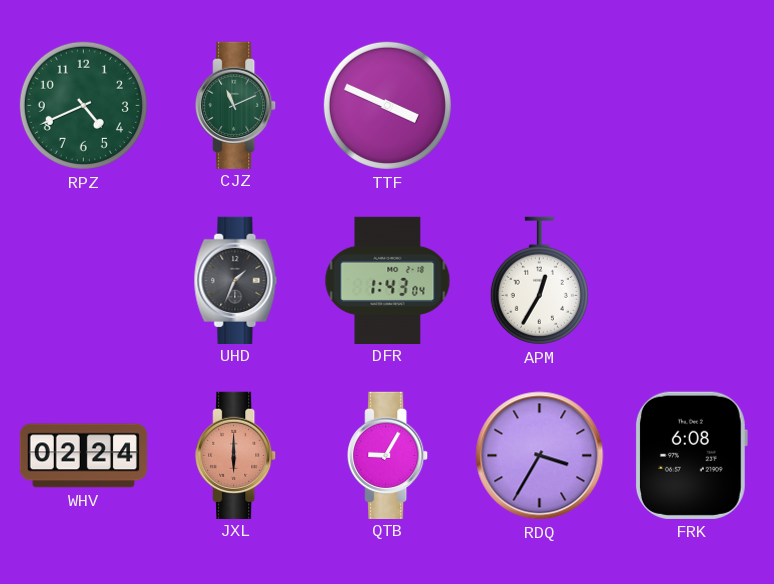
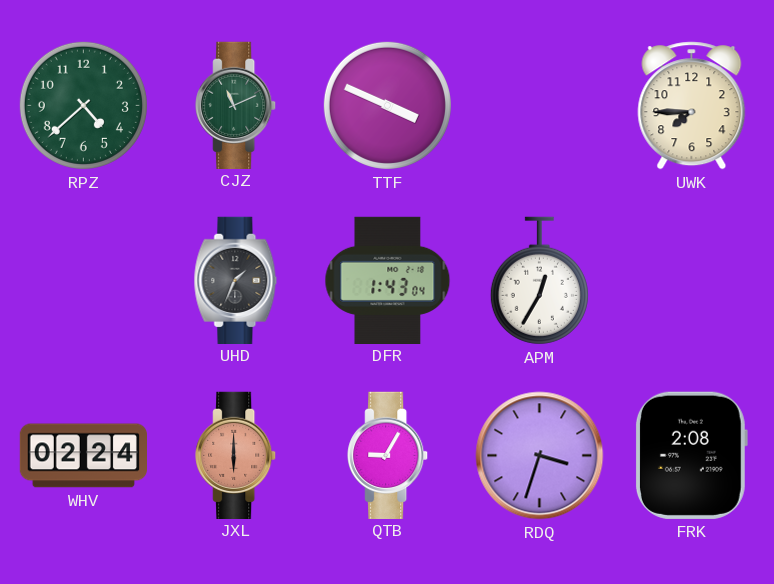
RPZ: 4:41 -> 4:38
UWK: none -> 7:45
RDQ: 3:35 -> 3:33
FRK: 6:08 -> 2:08
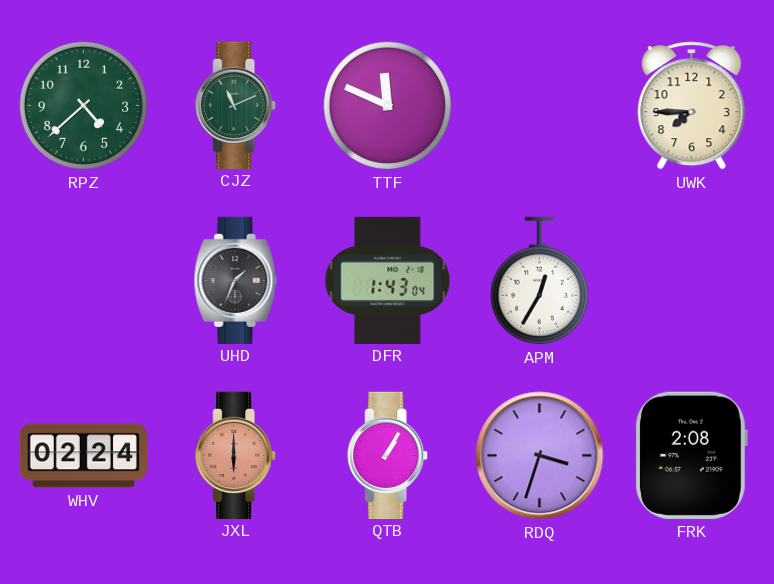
TTF: 3:49 -> 11:49
QTB: 9:05 -> 1:05
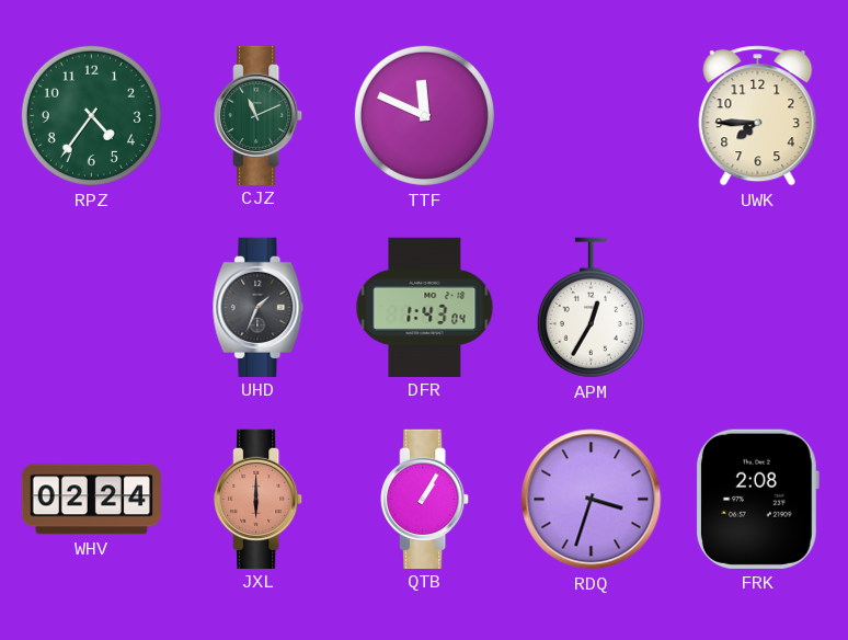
RPZ: 4:38 -> 4:36
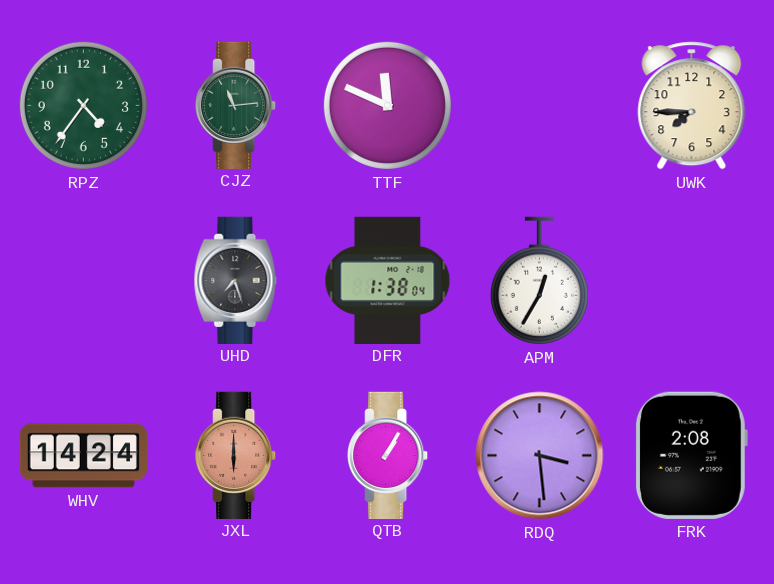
CJZ: 11:11 -> 11:14
UHD: 1:34 -> 7:27
DFR: 1:43 -> 1:38
WHV: 02:24 -> 14:24
RDQ: 3:33 -> 3:29
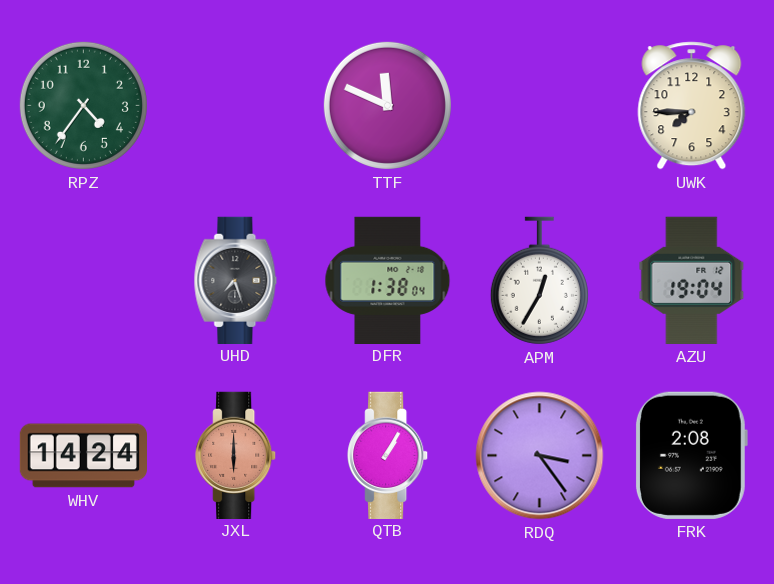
CJZ: 11:14 -> none
AZU: none -> 19:04
RDQ: 3:29 -> 3:24
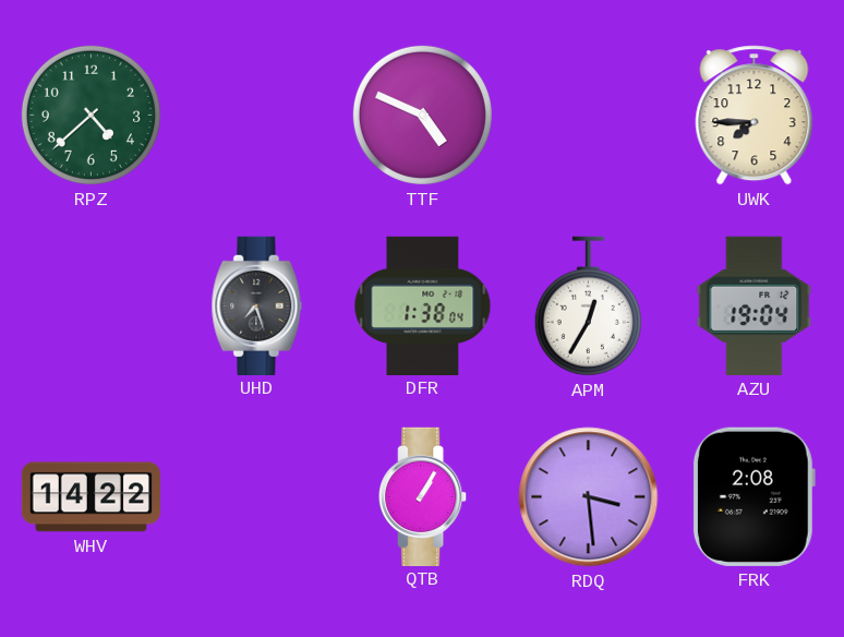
RPZ: 4:36 -> 4:38
TTF: 11:49 -> 4:49
WHV: 14:24 -> 14:22
JXL: 6:00 -> none
RDQ: 3:24 -> 3:29
